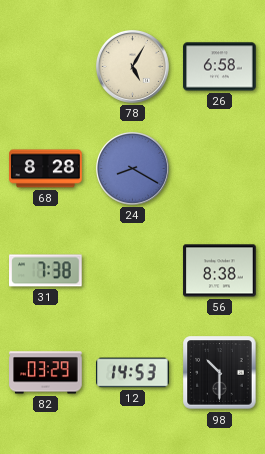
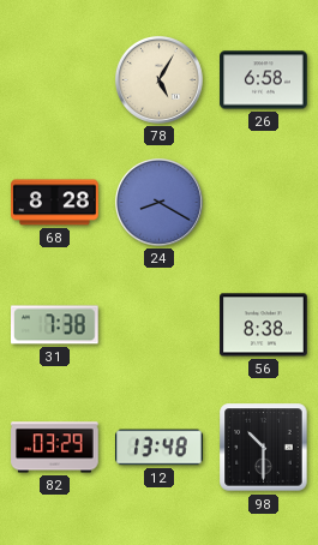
12: 14:53 -> 13:48
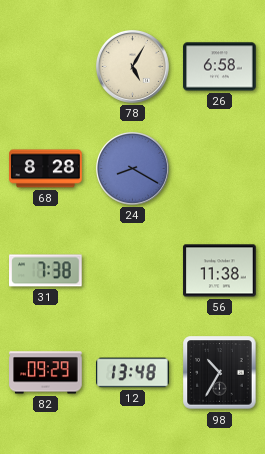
56: 8:38 -> 11:38
82: 03:29 -> 09:29
98: 10:30 -> 10:35
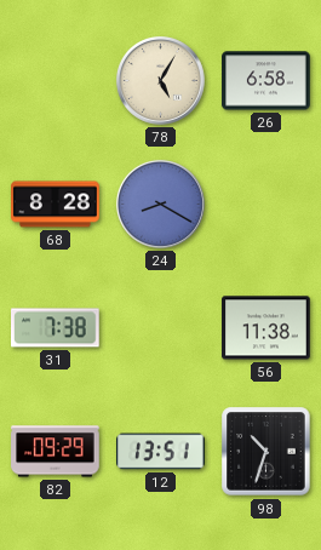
12: 13:48 -> 13:51
98: 10:35 -> 10:33
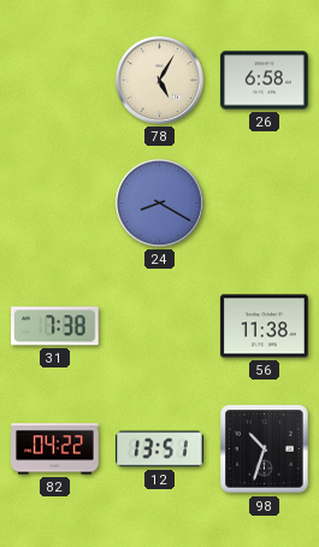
68: 8:28 -> none
82: 09:29 -> 04:22
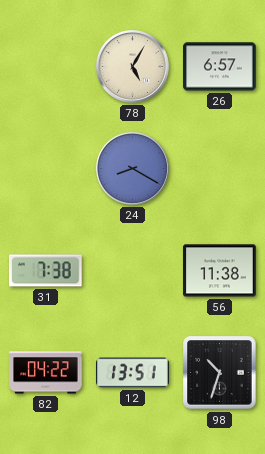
26: 6:58 -> 6:57
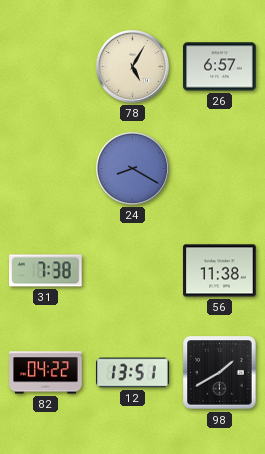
98: 10:33 -> 1:40
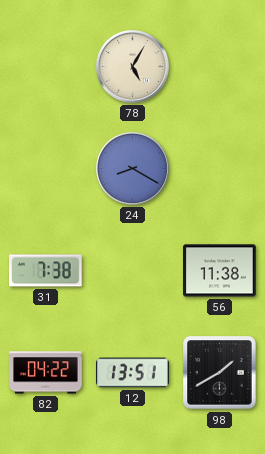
26: 6:57 -> none
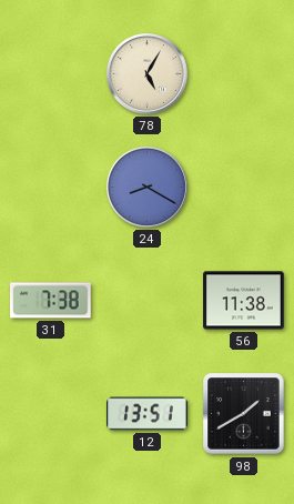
82: 04:22 -> none
